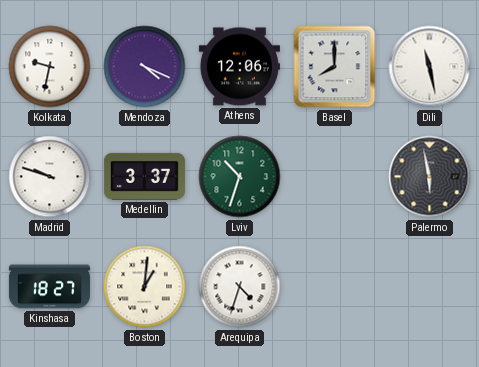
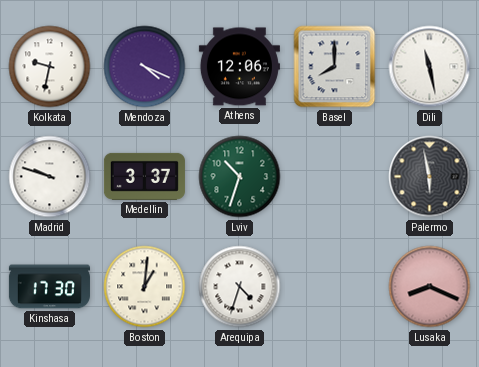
Kinshasa: 18:27 -> 17:30
Lusaka: none -> 8:19
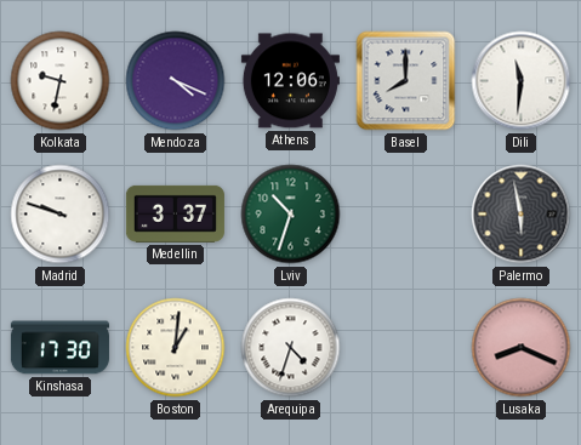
Dili: 11:28 -> 11:31
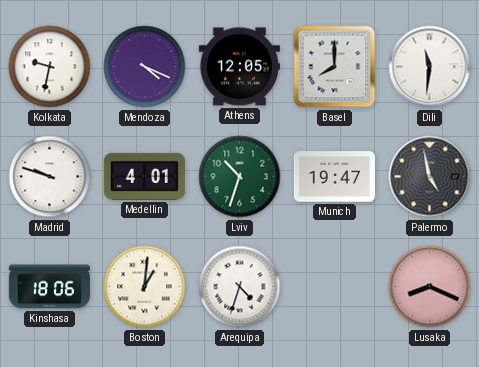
Athens: 12:06 -> 12:05
Medellin: 3:37 -> 4:01
Munich: none -> 19:47
Palermo: 5:58 -> 4:58
Kinshasa: 17:30 -> 18:06
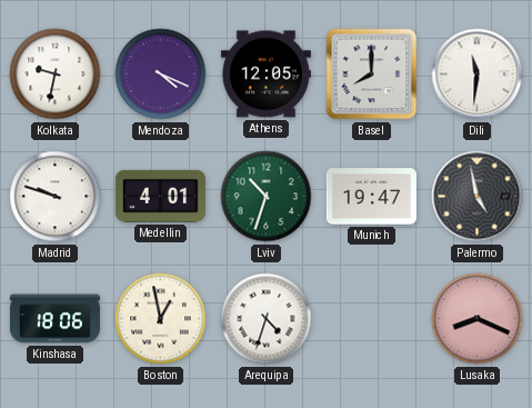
Boston: 1:01 -> 12:58
